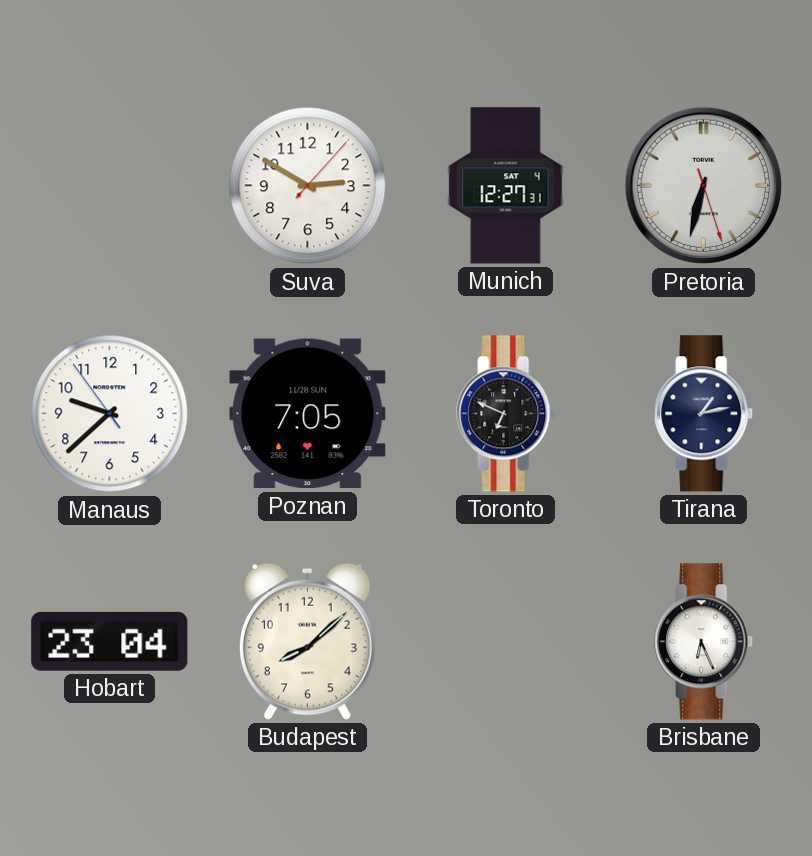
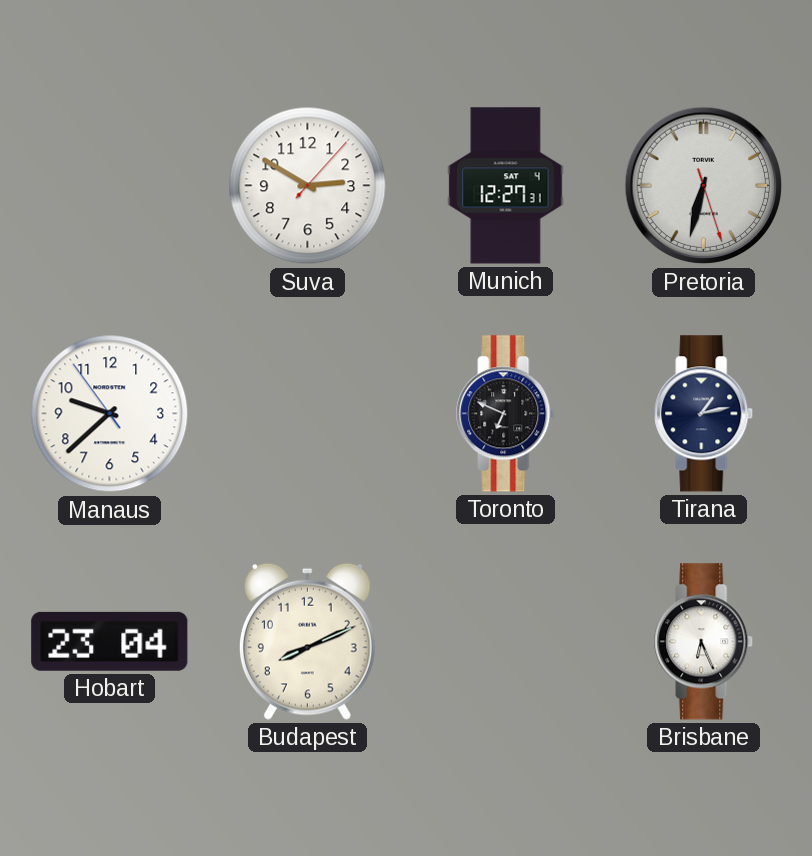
Poznan: 7:05 -> none
Budapest: 8:08 -> 8:11
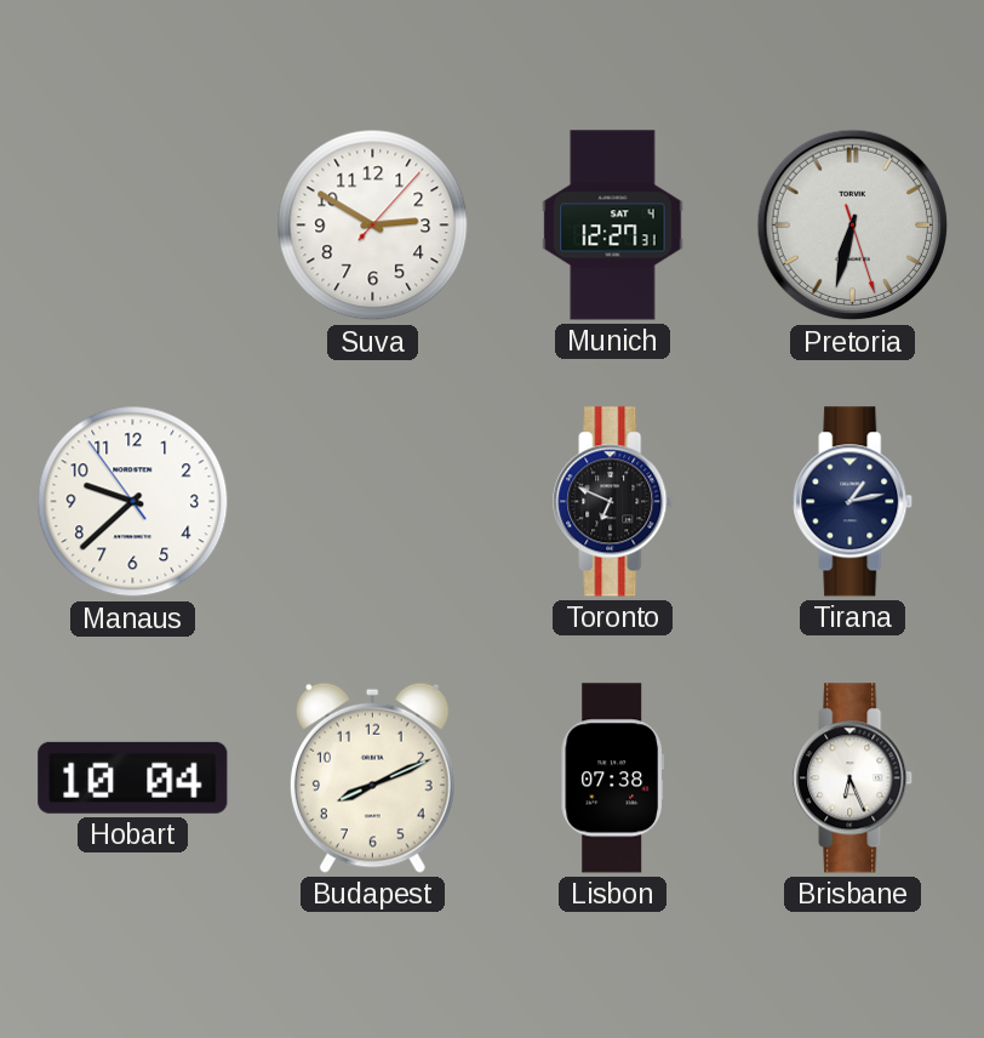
Hobart: 23:04 -> 10:04
Lisbon: none -> 07:38
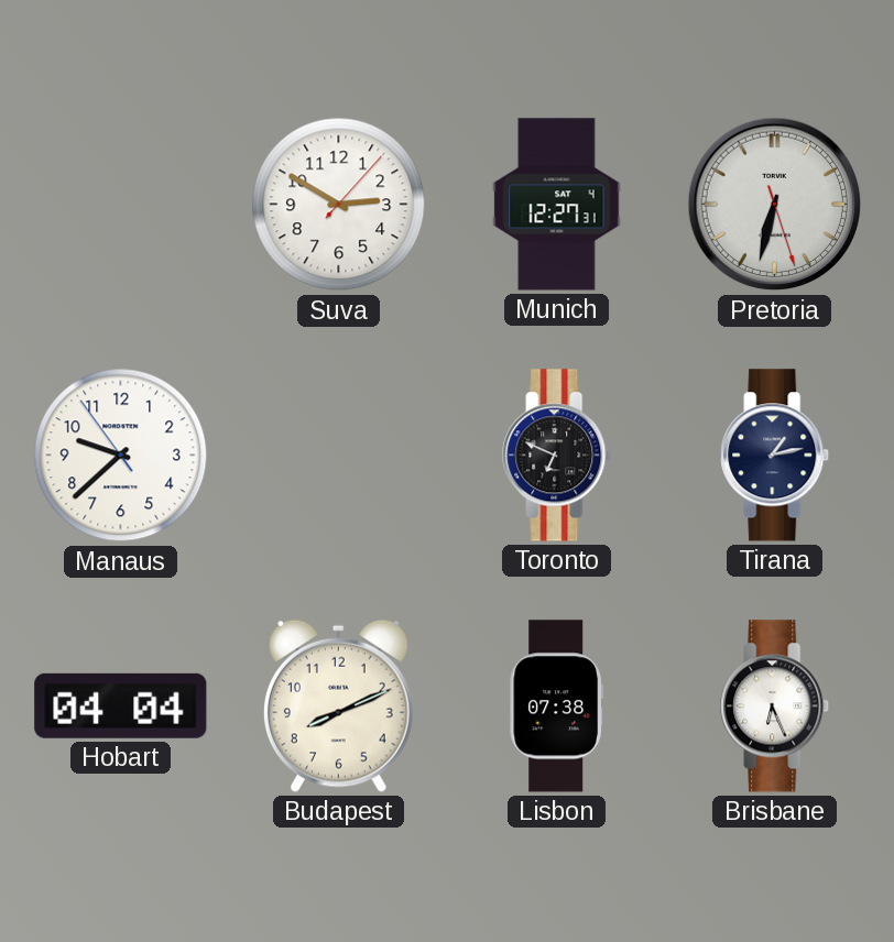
Hobart: 10:04 -> 04:04
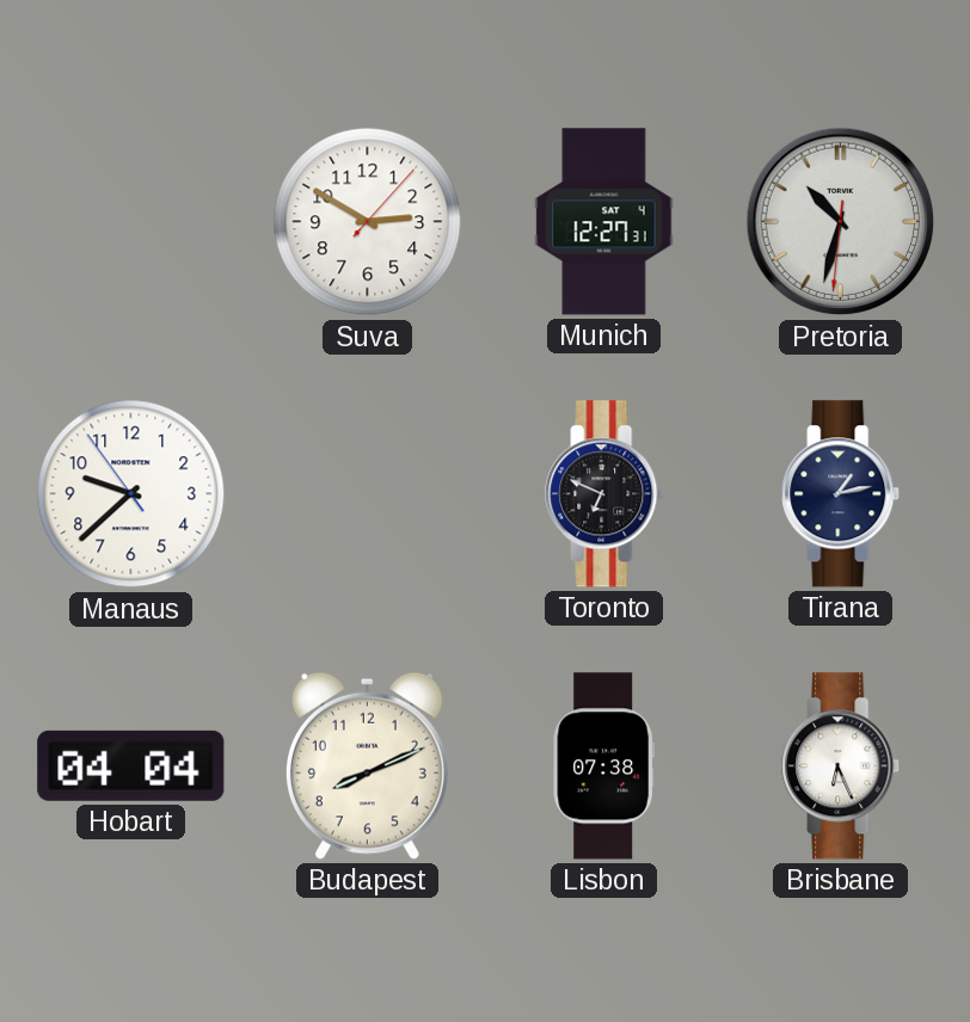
Pretoria: 6:32 -> 10:32
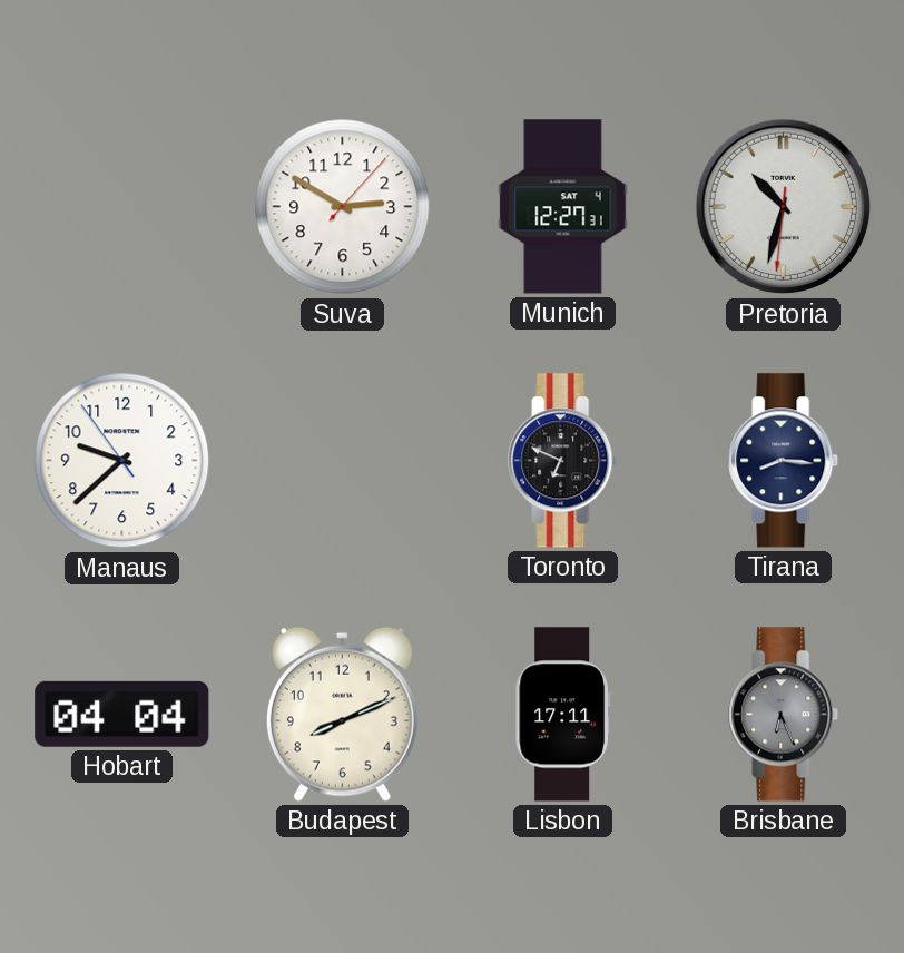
Tirana: 1:13 -> 8:16
Lisbon: 07:38 -> 17:11
Brisbane dial: white -> grey
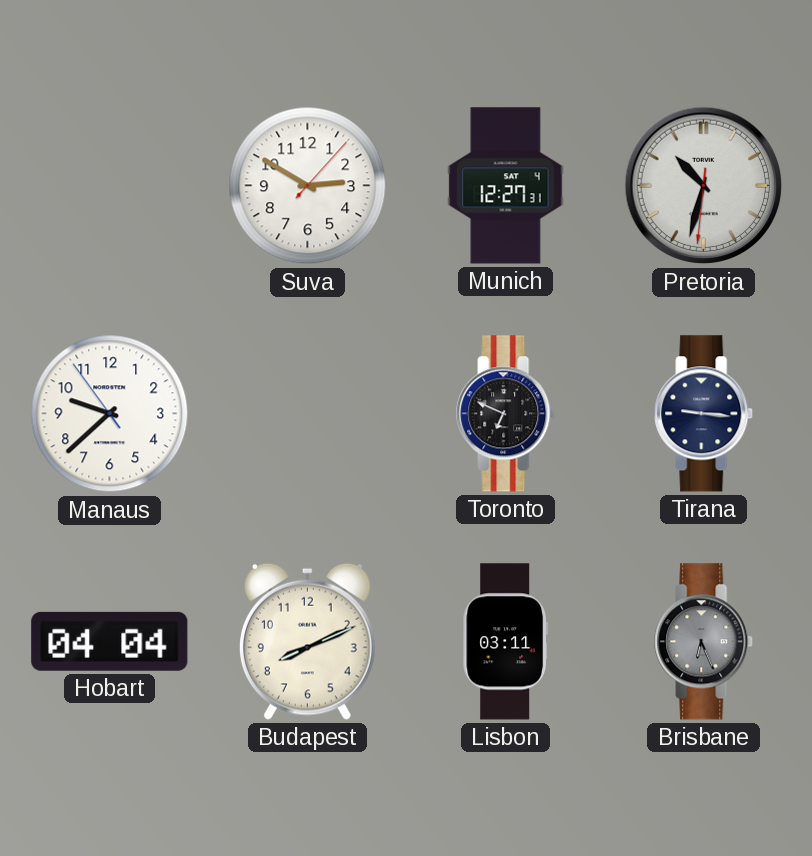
Tirana: 8:16 -> 9:16
Lisbon: 17:11 -> 03:11
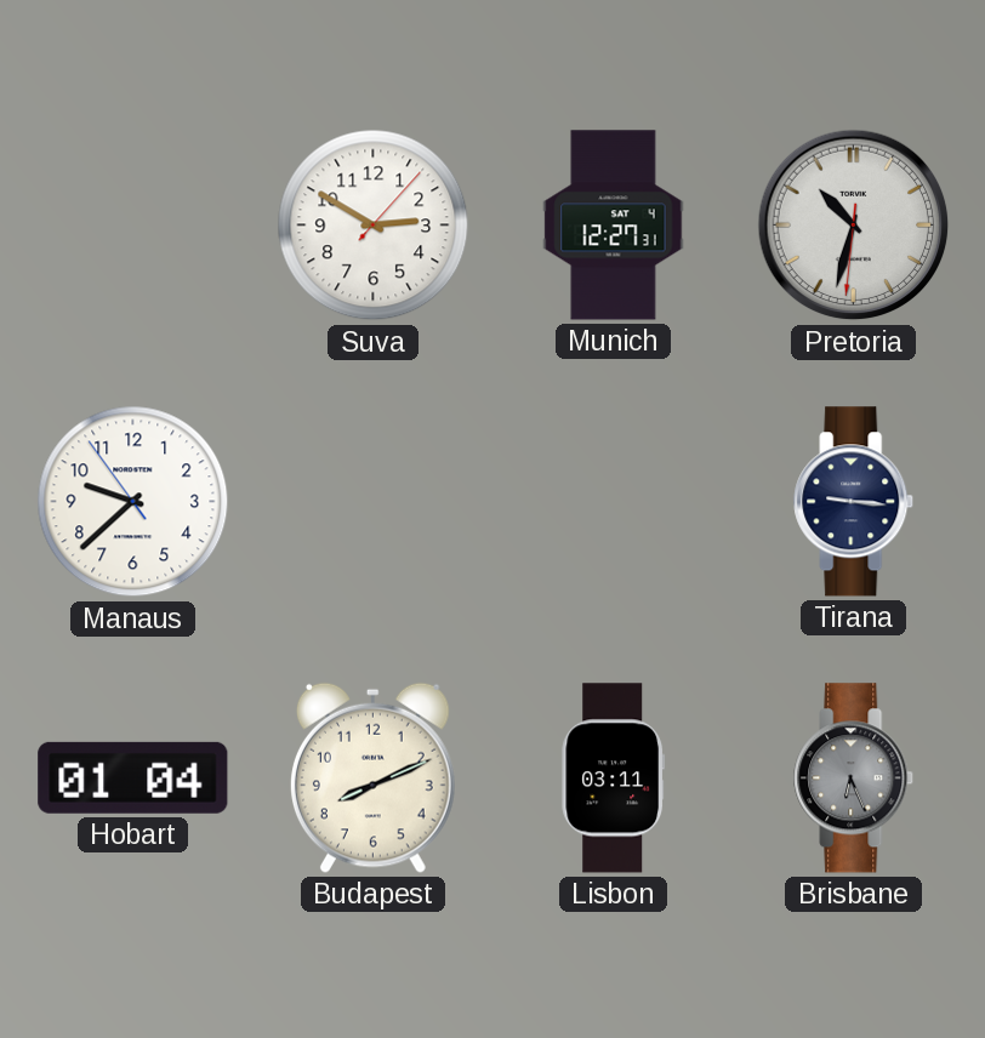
Toronto: 6:49 -> none
Hobart: 04:04 -> 01:04
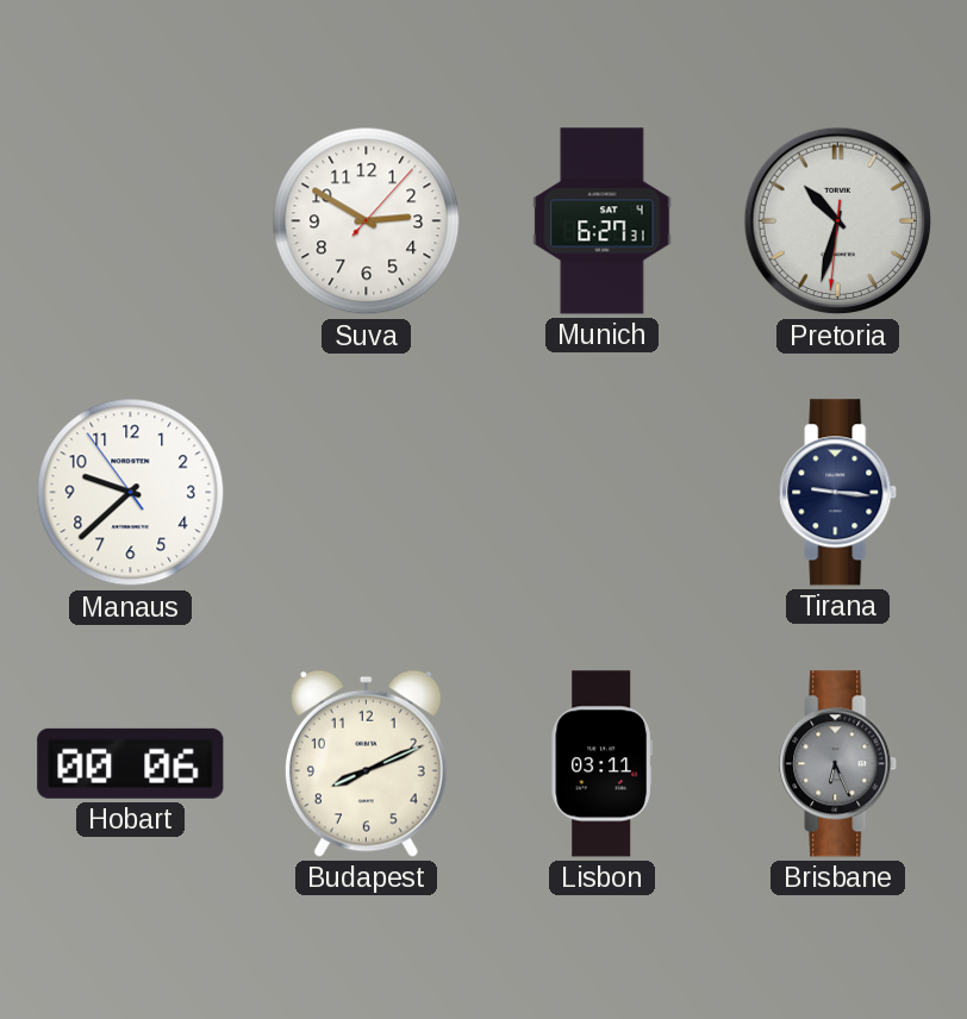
Munich: 12:27 -> 6:27
Hobart: 01:04 -> 00:06
